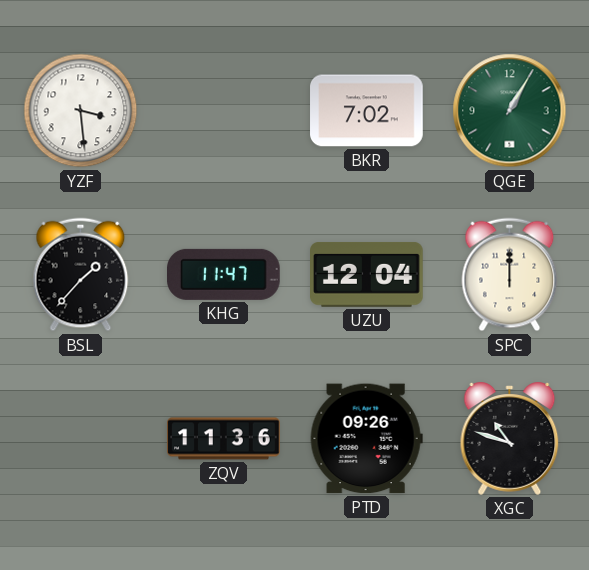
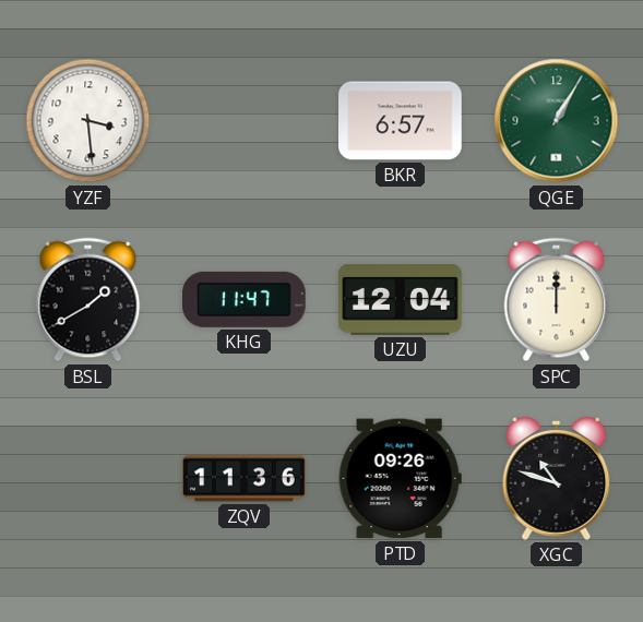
BKR: 7:02 -> 6:57
BSL: 1:37 -> 1:40
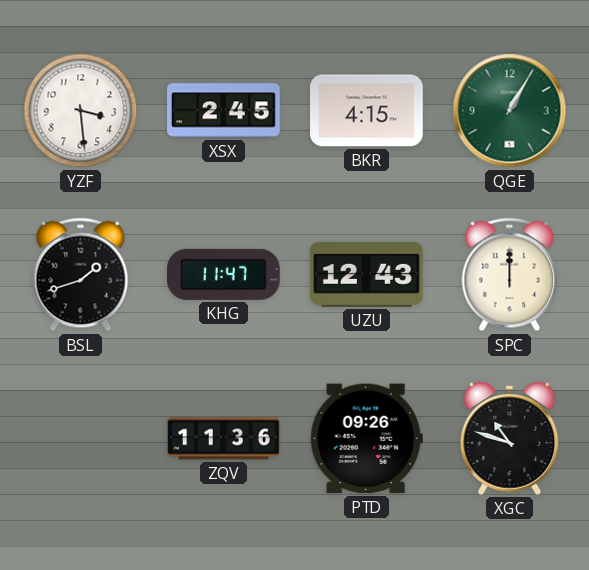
XSX: none -> 2:45
BKR: 6:57 -> 4:15
BSL: 1:40 -> 1:42
UZU: 12:04 -> 12:43
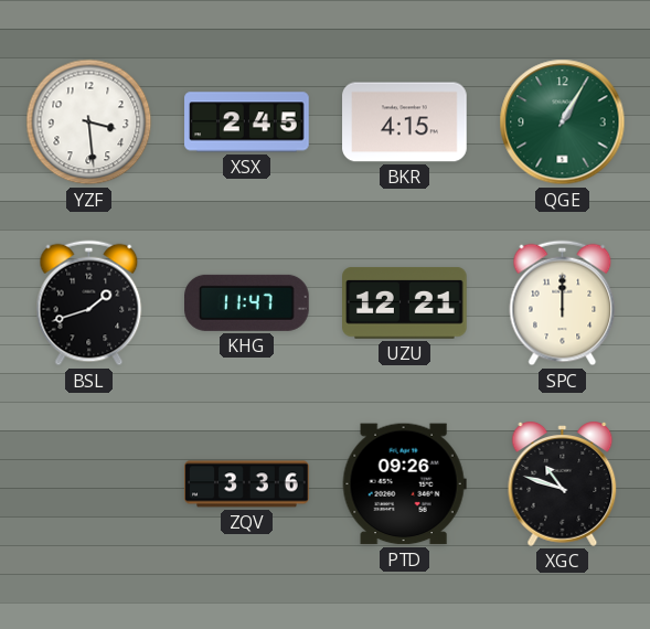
UZU: 12:43 -> 12:21
ZQV: 11:36 -> 3:36
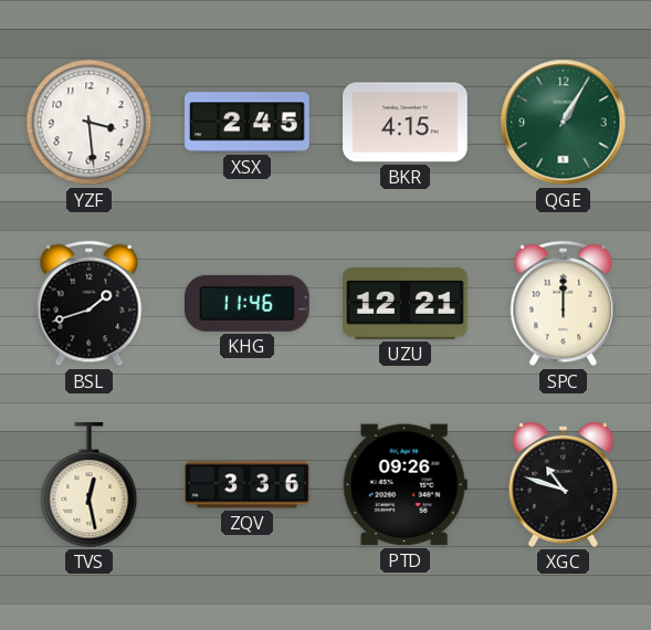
KHG: 11:47 -> 11:46
TVS: none -> 12:28
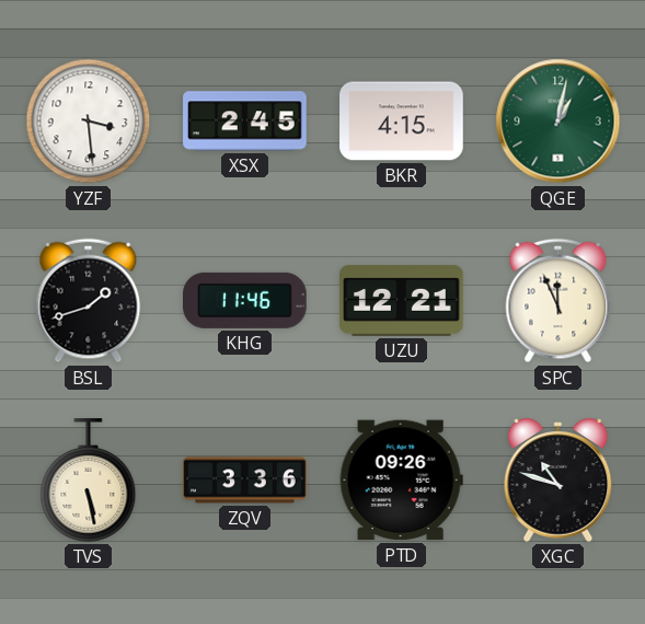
QGE: 1:05 -> 1:02
SPC: 12:00 -> 11:56
TVS: 12:28 -> 5:28
